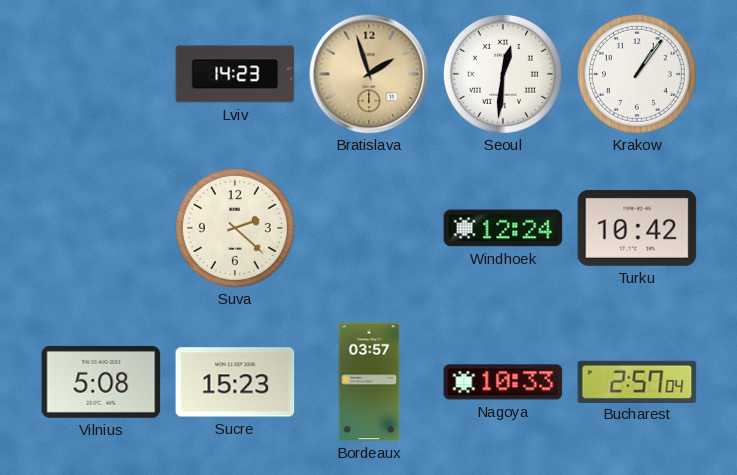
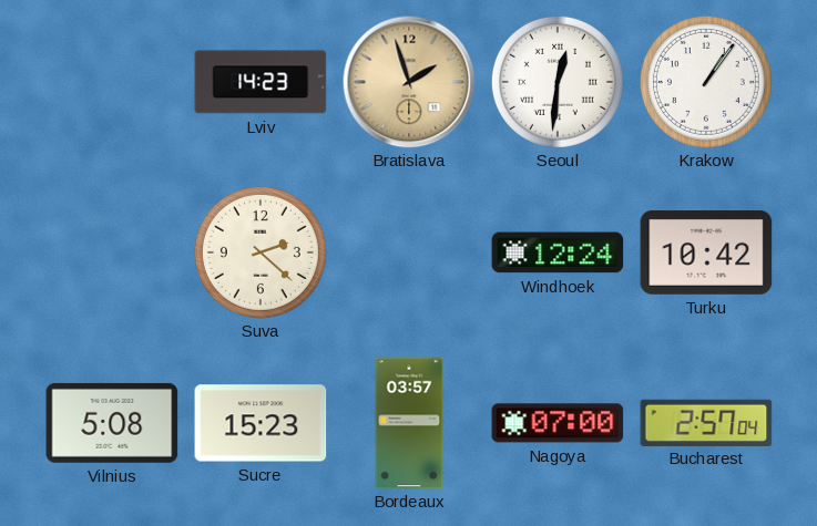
Nagoya: 10:33 -> 07:00
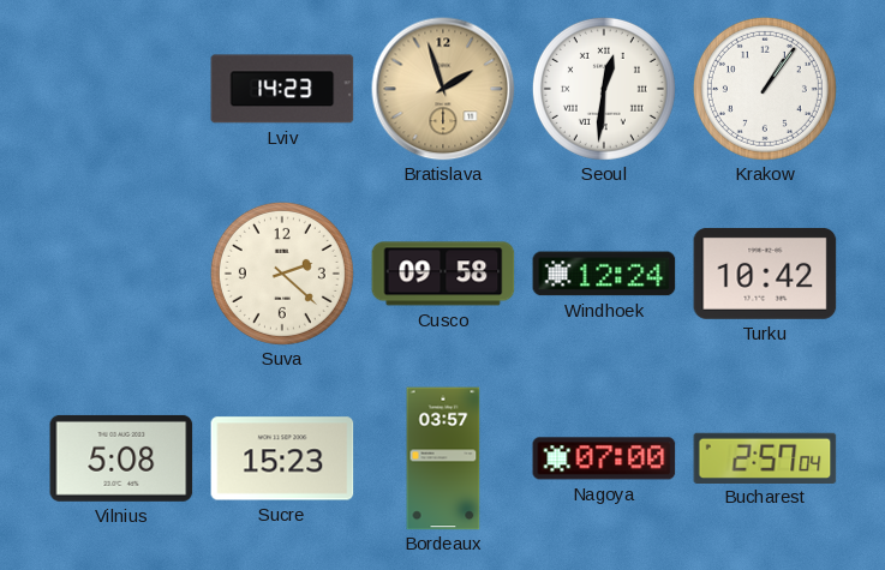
Cusco: none -> 09:58
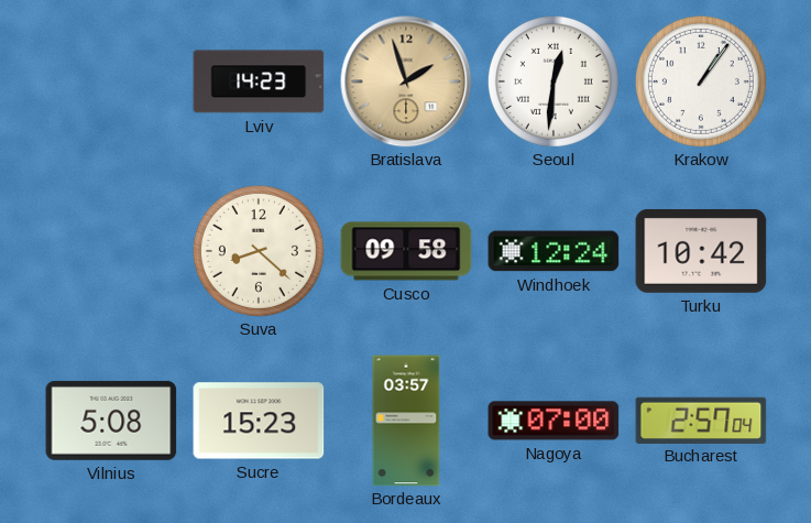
Suva: 2:22 -> 8:22
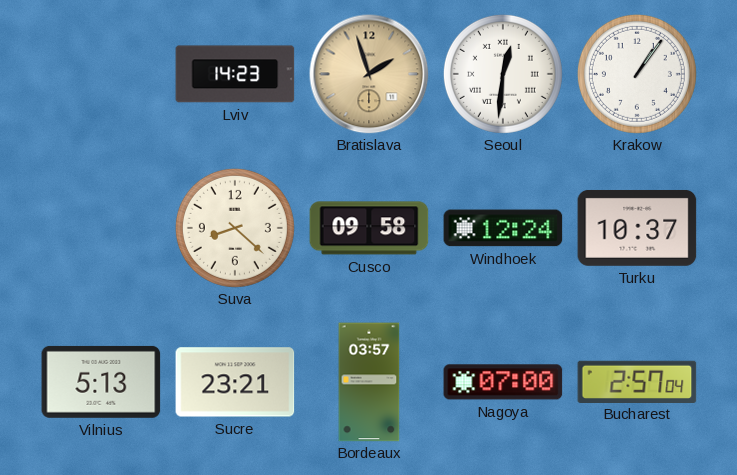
Turku: 10:42 -> 10:37
Vilnius: 5:08 -> 5:13
Sucre: 15:23 -> 23:21
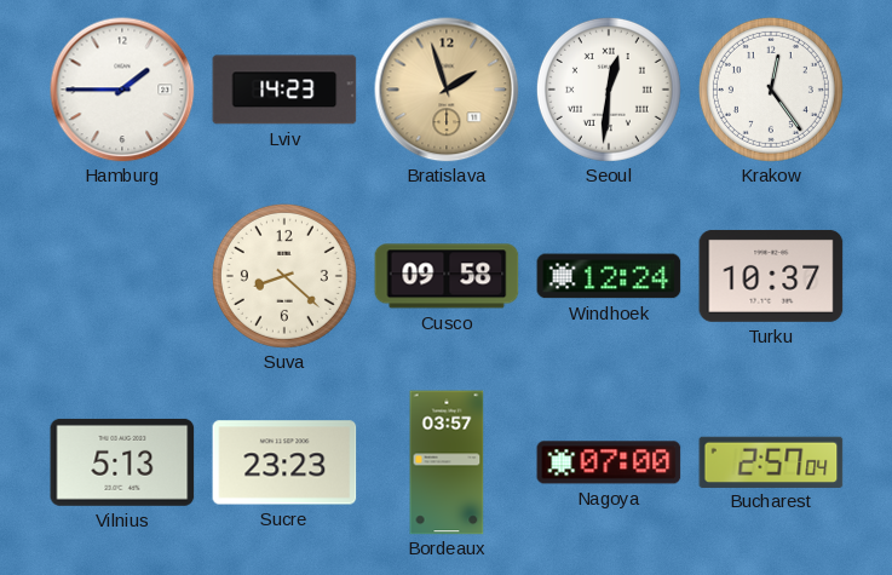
Hamburg: none -> 1:45
Krakow: 1:06 -> 12:24
Sucre: 23:21 -> 23:23
